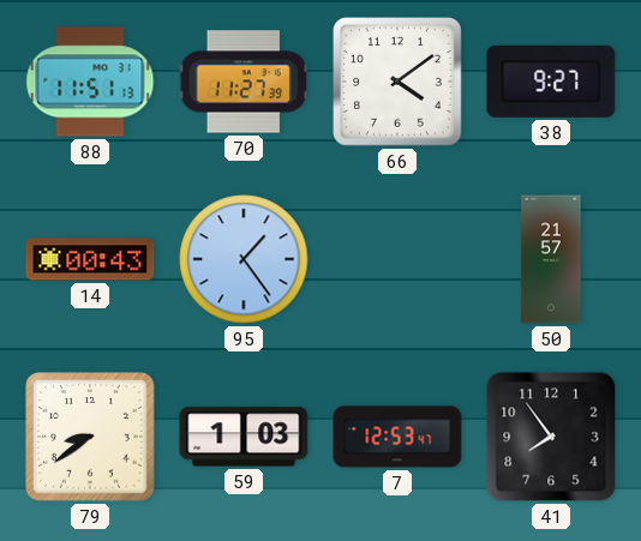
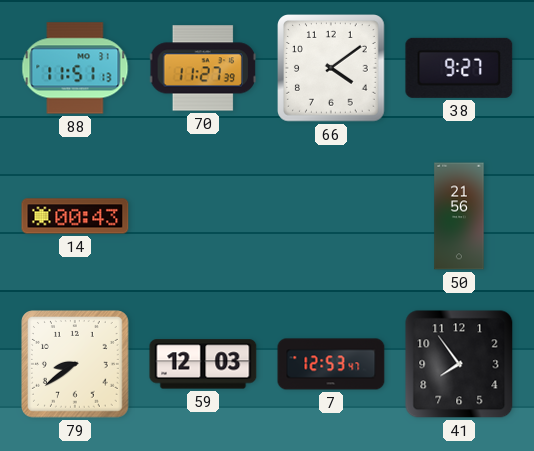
95: 1:24 -> none
50: 21:57 -> 21:56
59: 1:03 -> 12:03
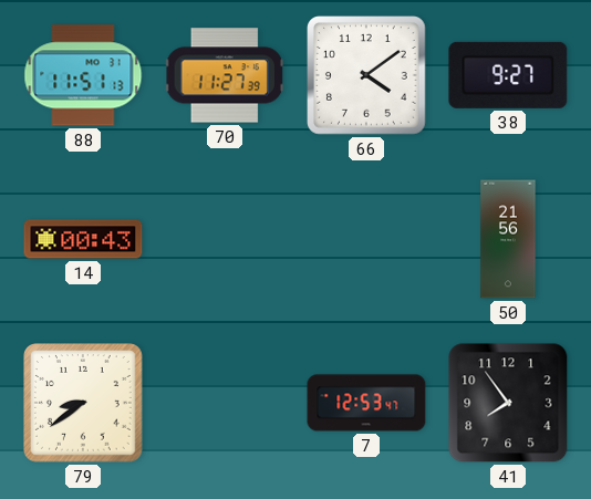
59: 12:03 -> none
